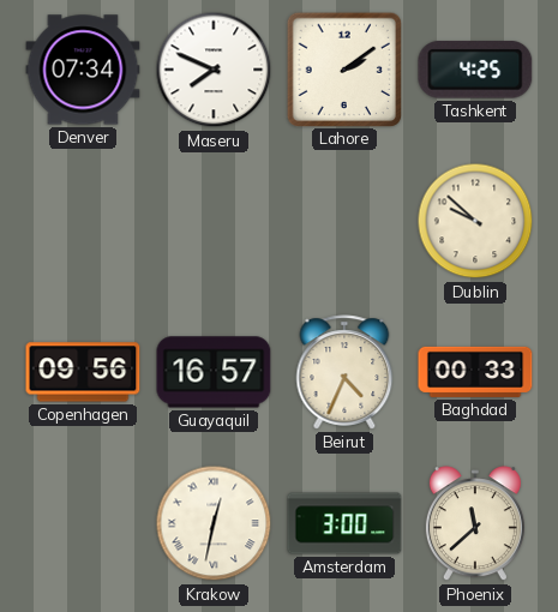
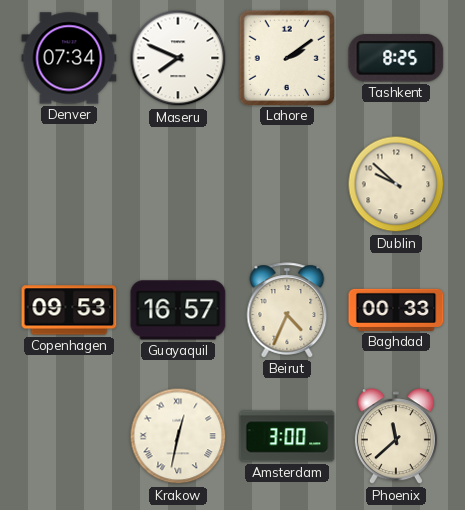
Tashkent: 4:25 -> 8:25
Copenhagen: 09:56 -> 09:53
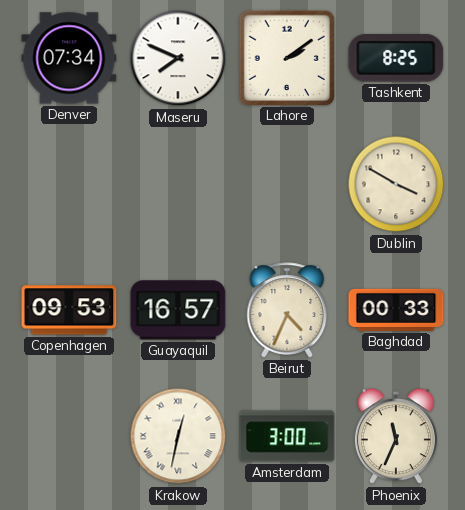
Dublin: 9:52 -> 3:50
Phoenix: 11:38 -> 11:34
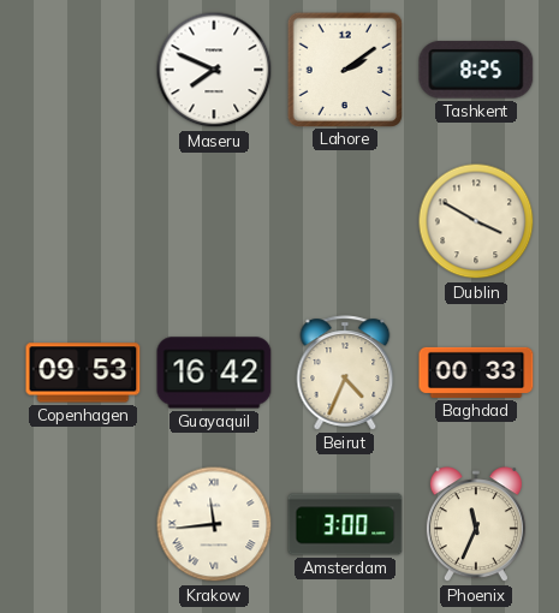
Denver: 07:34 -> none
Guayaquil: 16:57 -> 16:42
Krakow: 12:32 -> 11:44
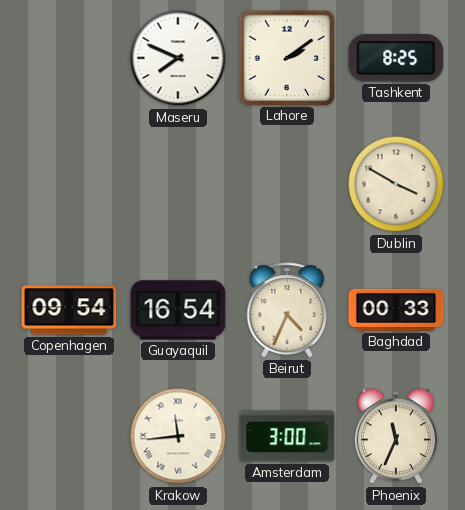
Copenhagen: 09:53 -> 09:54
Guayaquil: 16:42 -> 16:54
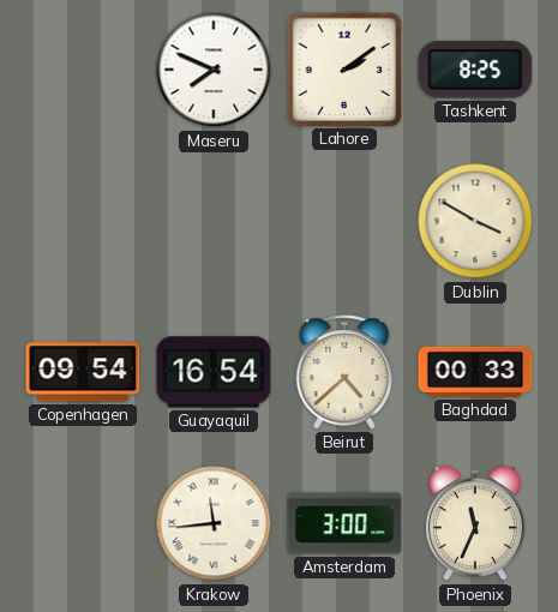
Beirut: 4:34 -> 4:38
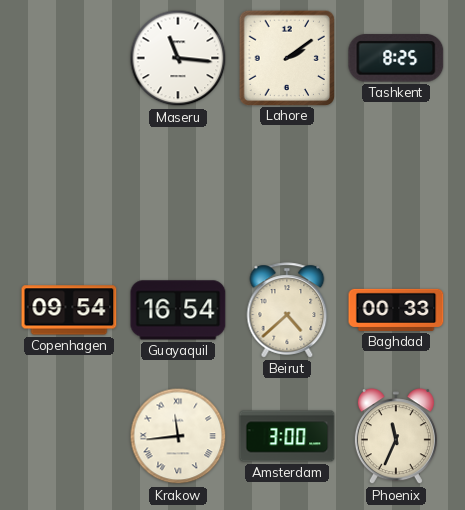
Maseru: 7:49 -> 11:16
Dublin: 3:50 -> none
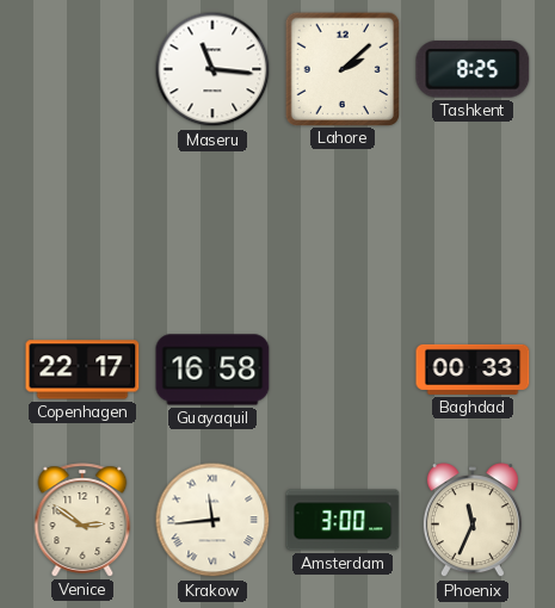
Lahore: 2:09 -> 2:08
Copenhagen: 09:54 -> 22:17
Guayaquil: 16:54 -> 16:58
Beirut: 4:38 -> none
Venice: none -> 2:51
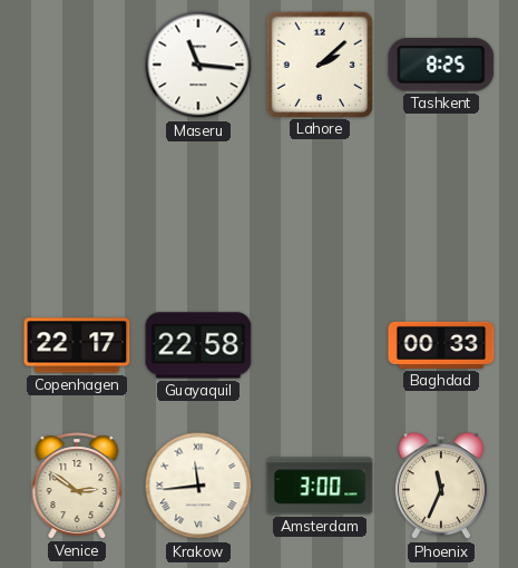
Guayaquil: 16:58 -> 22:58
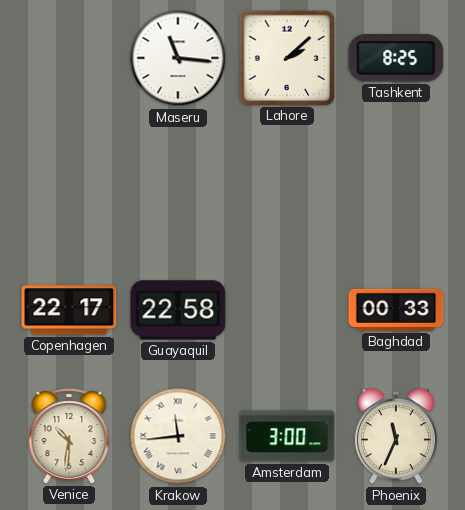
Venice: 2:51 -> 10:31
